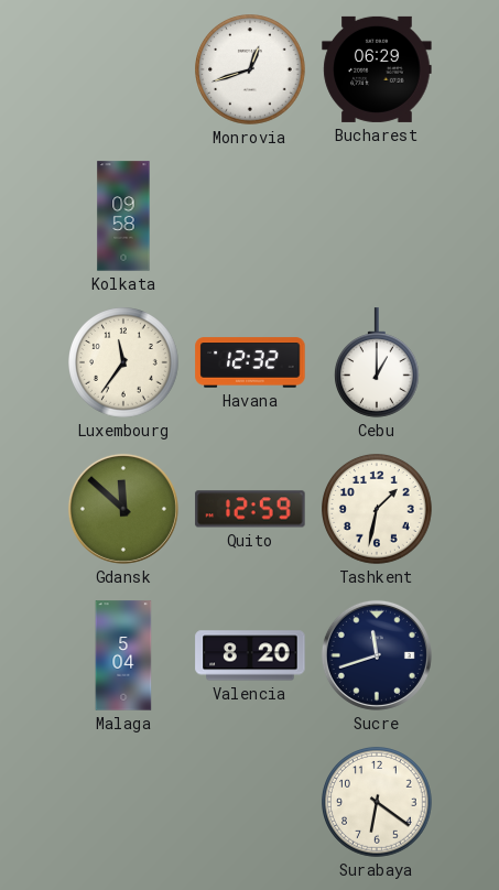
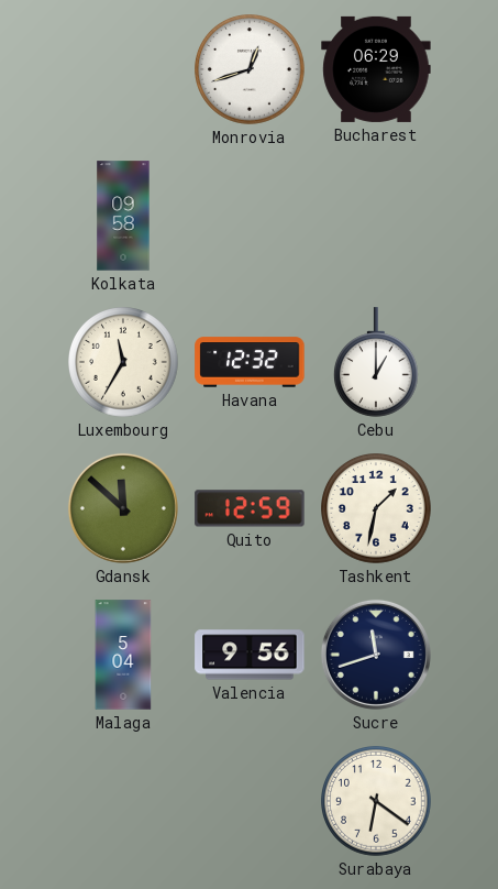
Luxembourg: 11:36 -> 11:35
Valencia: 8:20 -> 9:56
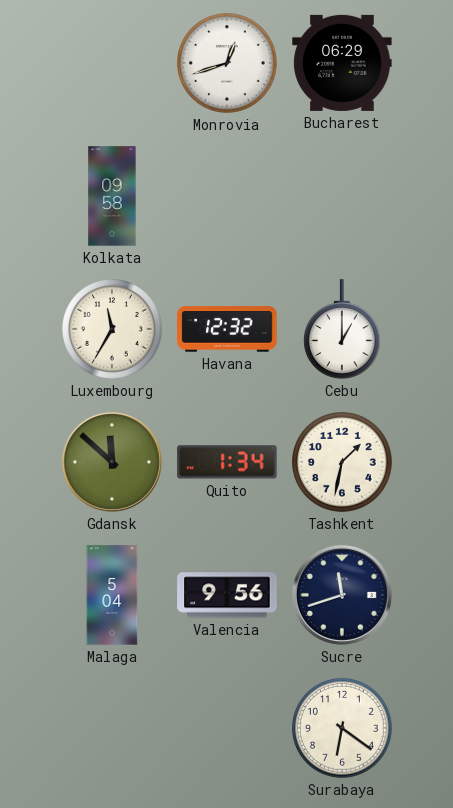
Quito: 12:59 -> 1:34
